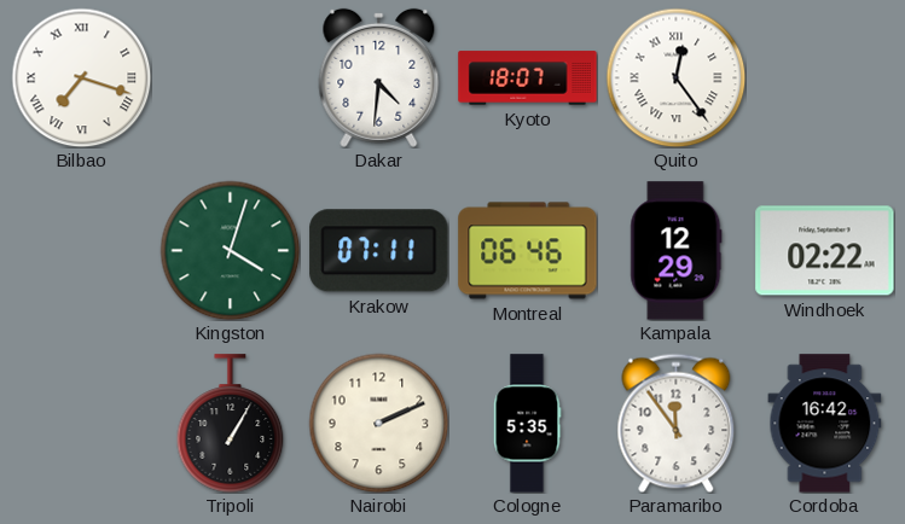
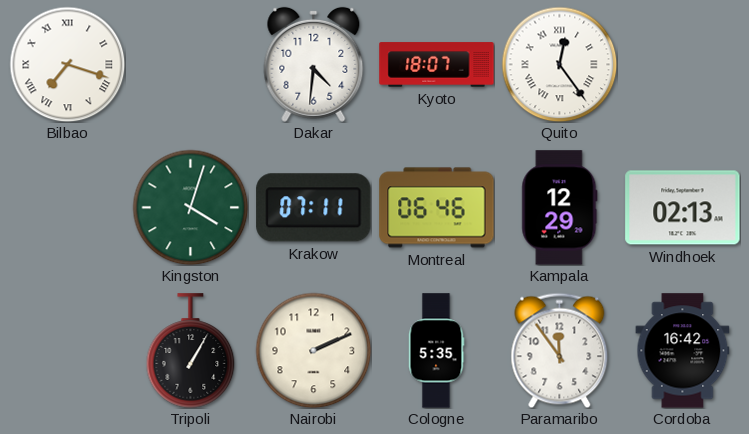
Windhoek: 02:22 -> 02:13
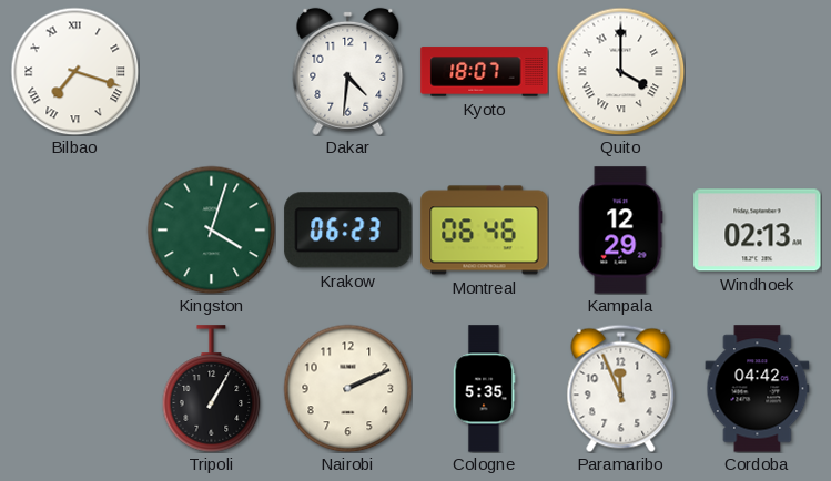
Quito: 12:24 -> 4:00
Krakow: 07:11 -> 06:23
Paramaribo: 11:54 -> 11:56
Cordoba: 16:42 -> 04:42
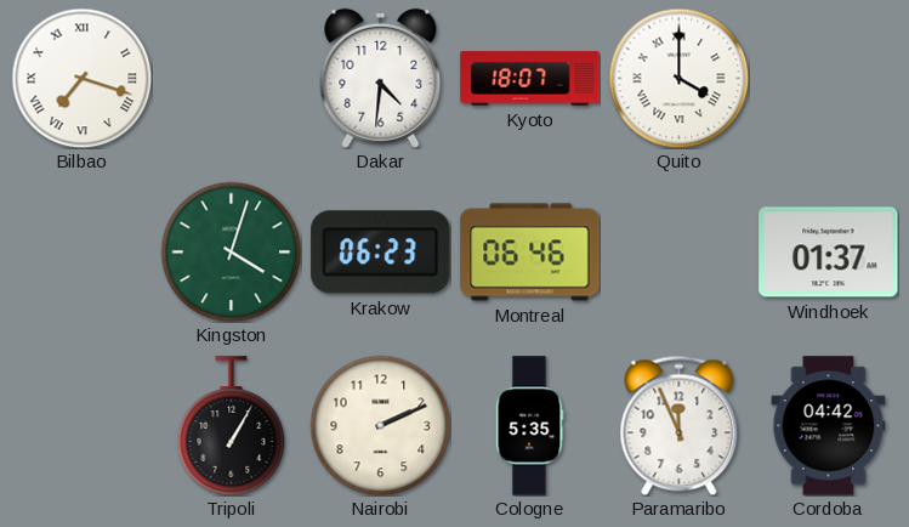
Kampala: 12:29 -> none
Windhoek: 02:13 -> 01:37
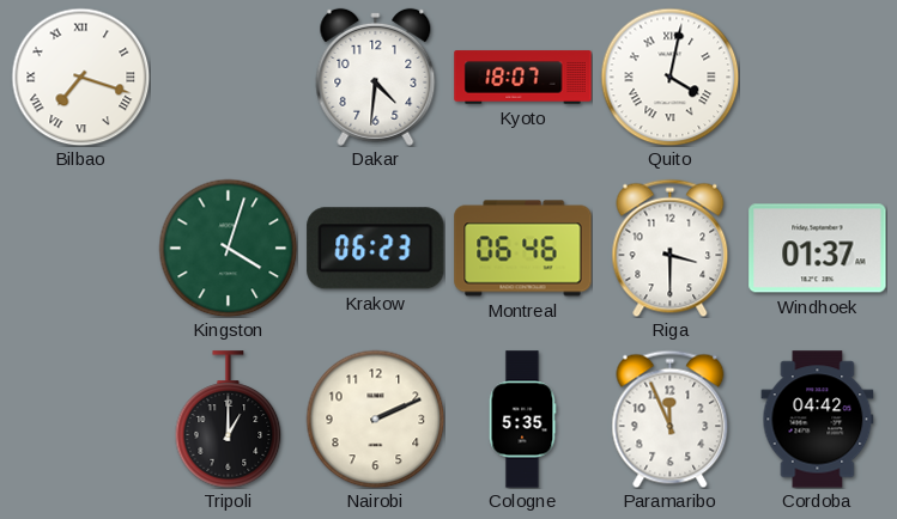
Quito: 4:00 -> 4:02
Riga: none -> 3:30
Tripoli: 1:05 -> 1:00
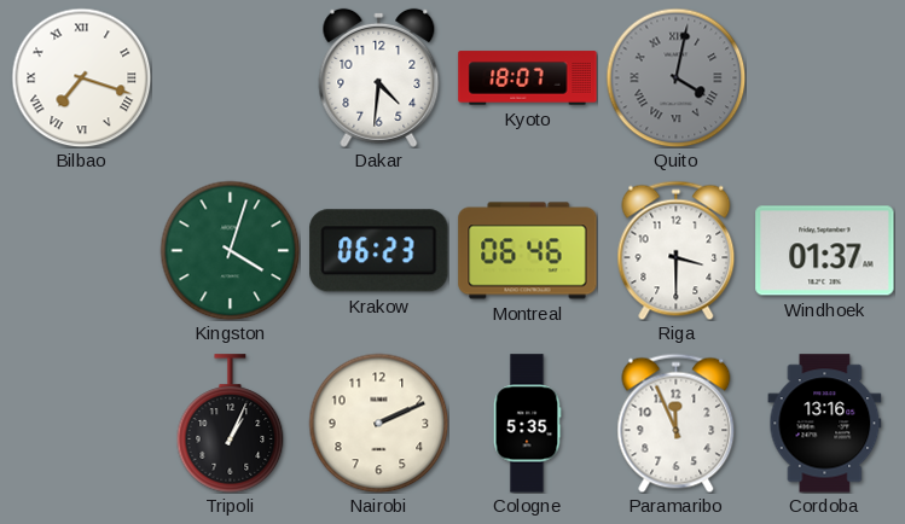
Quito dial: white -> grey
Tripoli: 1:00 -> 1:04
Cordoba: 04:42 -> 13:16
